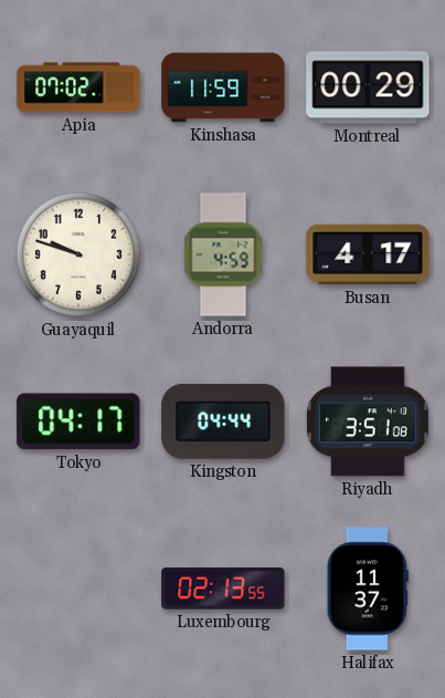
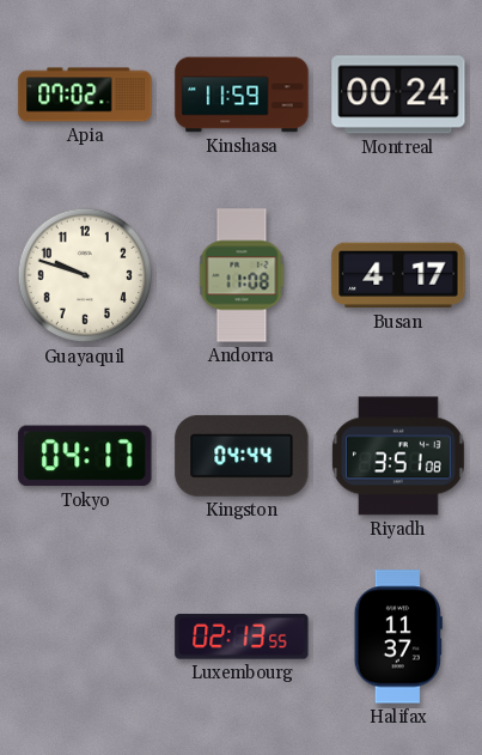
Montreal: 00:29 -> 00:24
Andorra: 4:59 -> 11:08
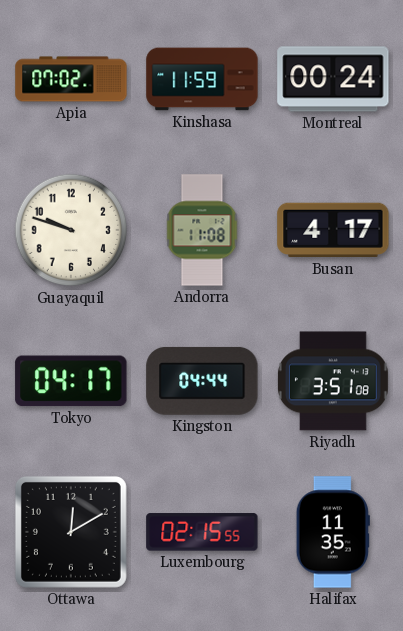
Ottawa: none -> 12:10
Luxembourg: 02:13 -> 02:15
Halifax: 11:37 -> 11:35
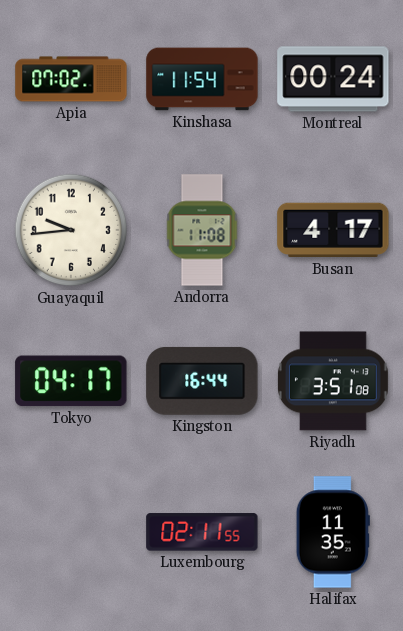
Kinshasa: 11:59 -> 11:54
Guayaquil: 9:48 -> 9:44
Kingston: 04:44 -> 16:44
Ottawa: 12:10 -> none
Luxembourg: 02:15 -> 02:11
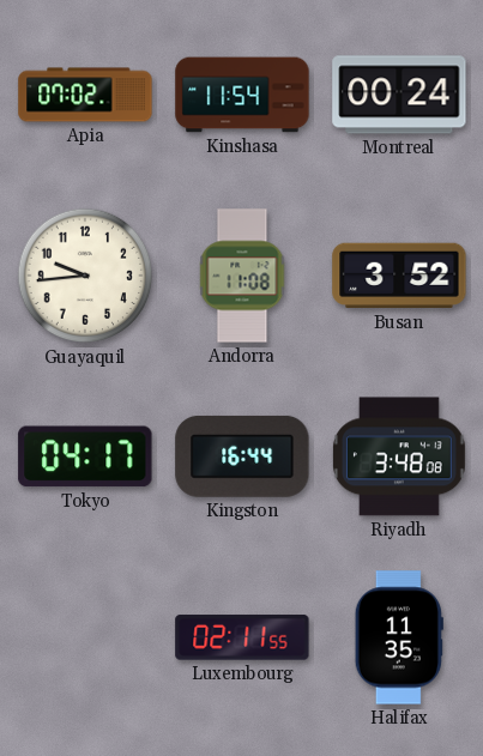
Busan: 4:17 -> 3:52
Riyadh: 3:51 -> 3:48
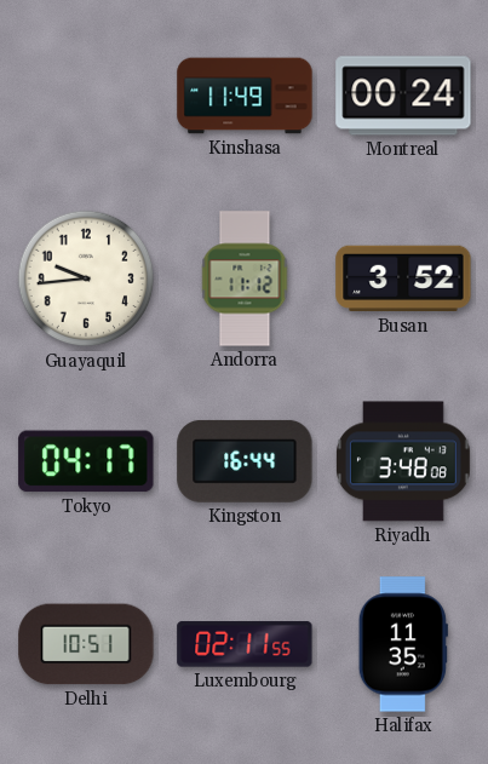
Apia: 07:02 -> none
Kinshasa: 11:54 -> 11:49
Andorra: 11:08 -> 11:12
Delhi: none -> 10:51
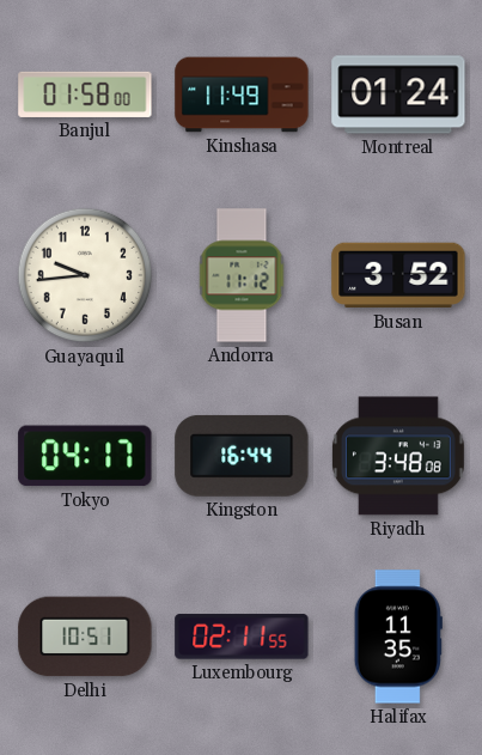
Banjul: none -> 01:58
Montreal: 00:24 -> 01:24
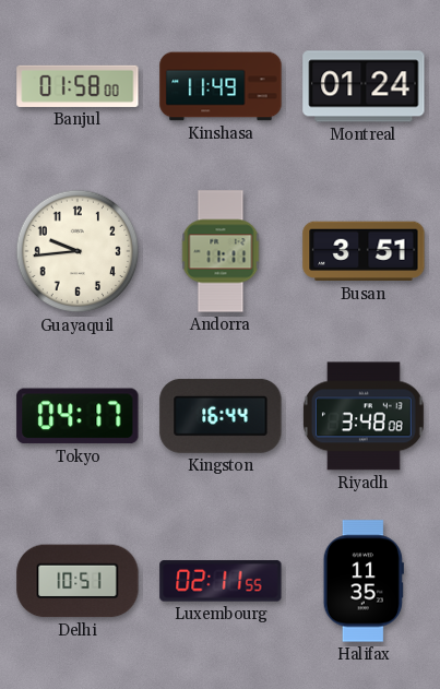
Andorra: 11:12 -> 11:11
Busan: 3:52 -> 3:51
